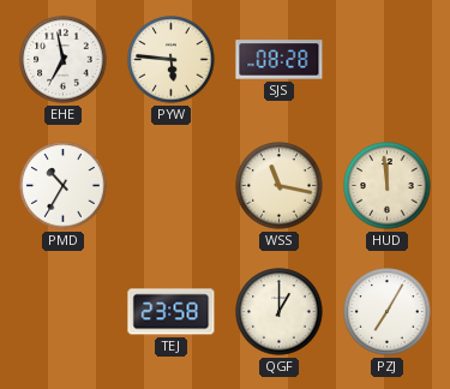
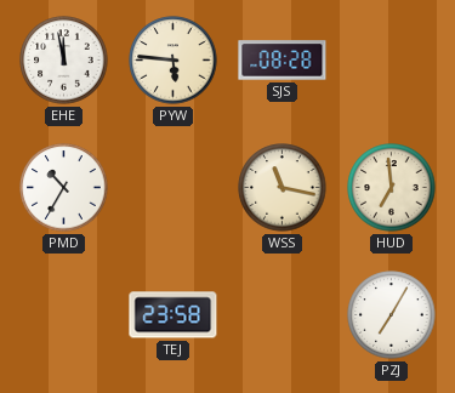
EHE: 6:58 -> 11:58
HUD: 11:59 -> 6:59
QGF: 1:00 -> none
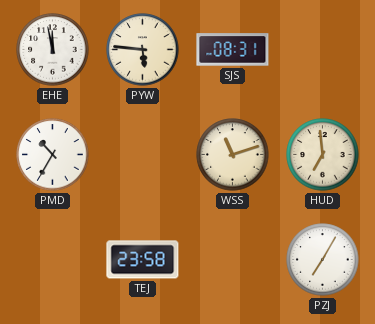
SJS: 08:28 -> 08:31
WSS: 11:17 -> 11:12
